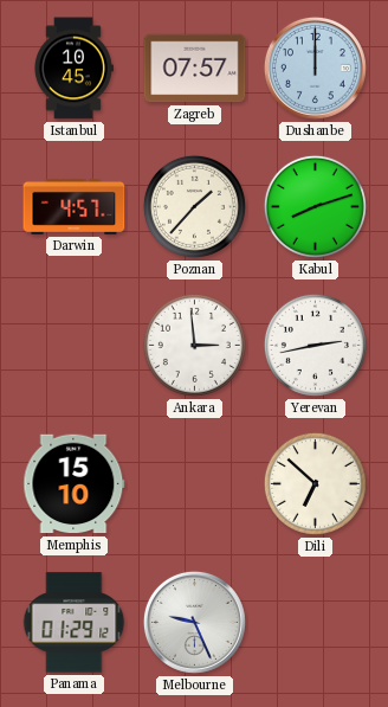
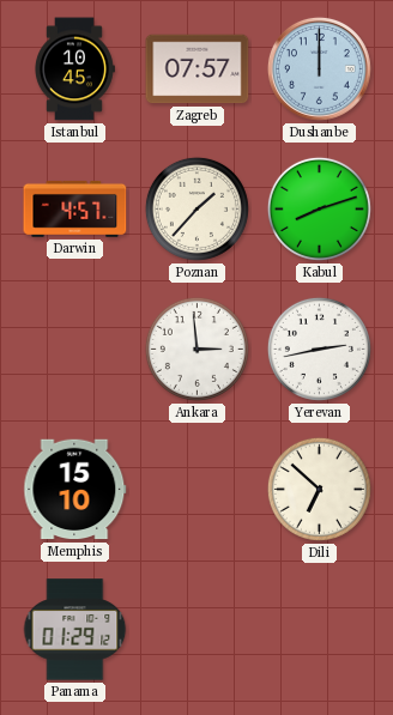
Melbourne: 9:26 -> none
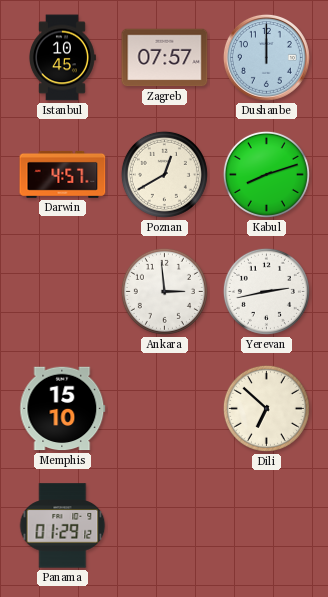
Poznan: 1:37 -> 12:40
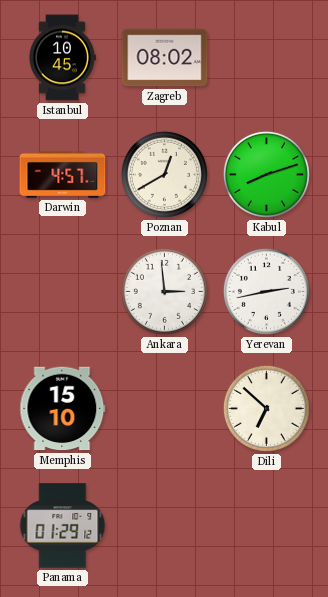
Zagreb: 07:57 -> 08:02
Dushanbe: 12:00 -> none
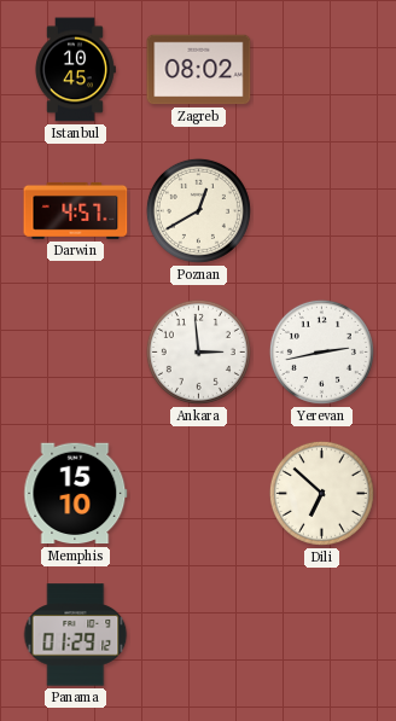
Kabul: 8:12 -> none
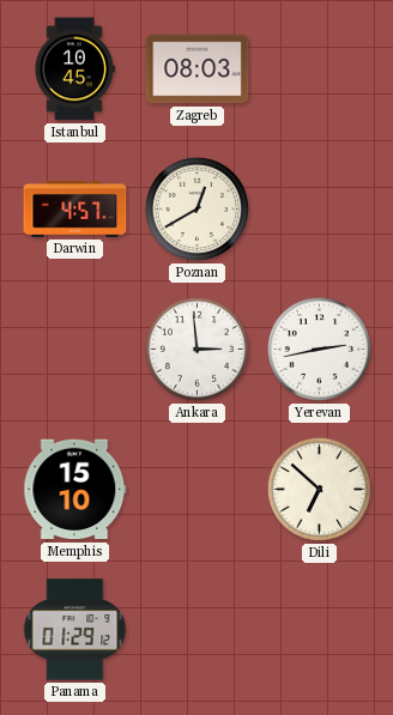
Zagreb: 08:02 -> 08:03
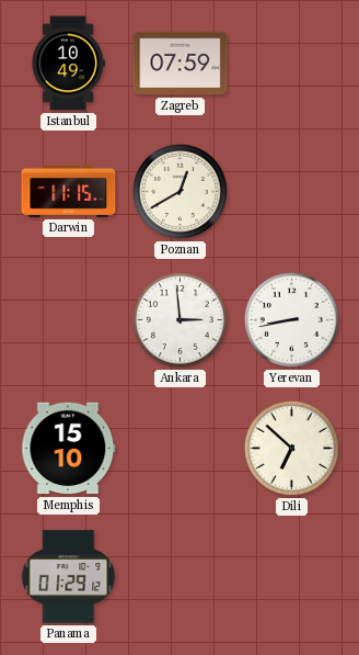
Istanbul: 10:45 -> 10:49
Zagreb: 08:03 -> 07:59
Darwin: 4:57 -> 11:15
Yerevan: 2:43 -> 8:43
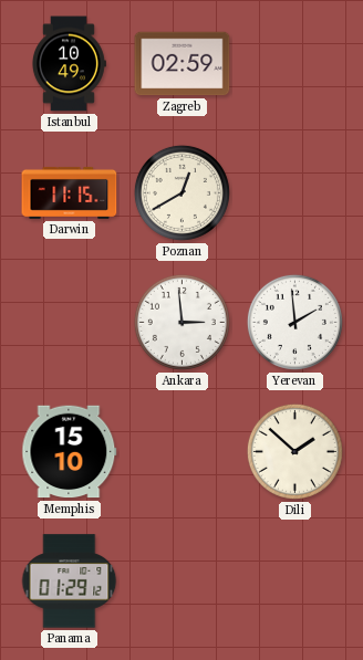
Zagreb: 07:59 -> 02:59
Yerevan: 8:43 -> 1:59
Dili: 6:52 -> 1:52
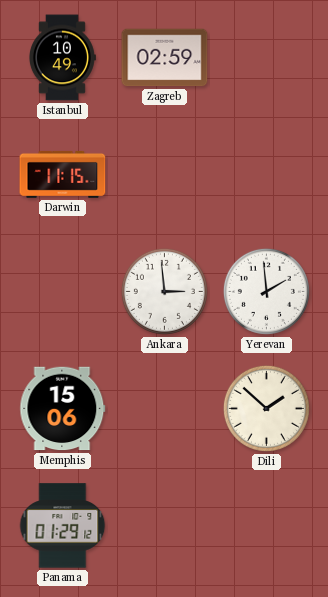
Poznan: 12:40 -> none
Memphis: 15:10 -> 15:06
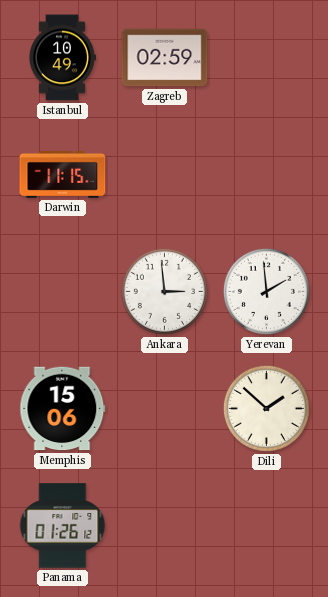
Panama: 01:29 -> 01:26
